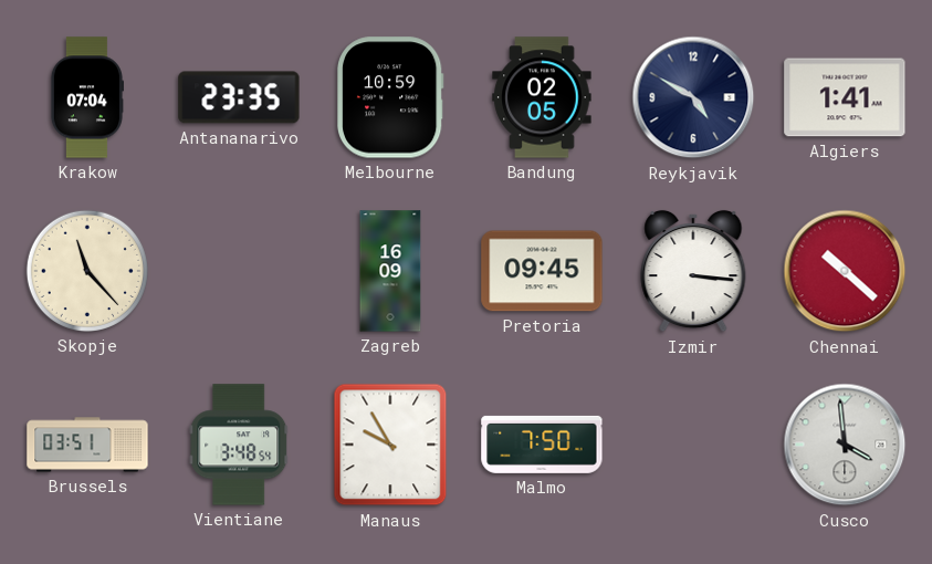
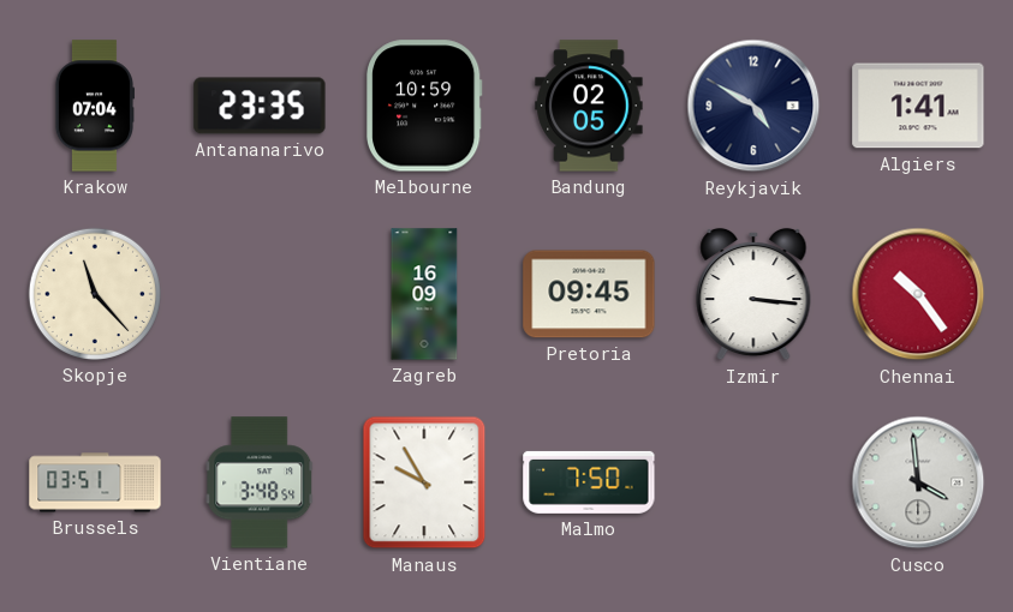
Chennai: 10:22 -> 10:24
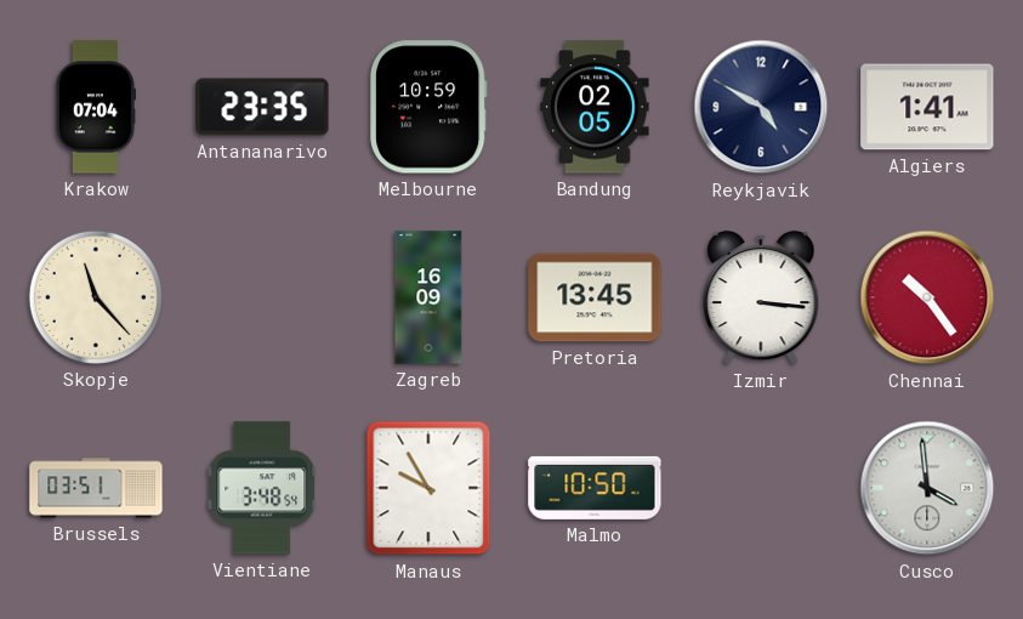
Pretoria: 09:45 -> 13:45
Malmo: 7:50 -> 10:50
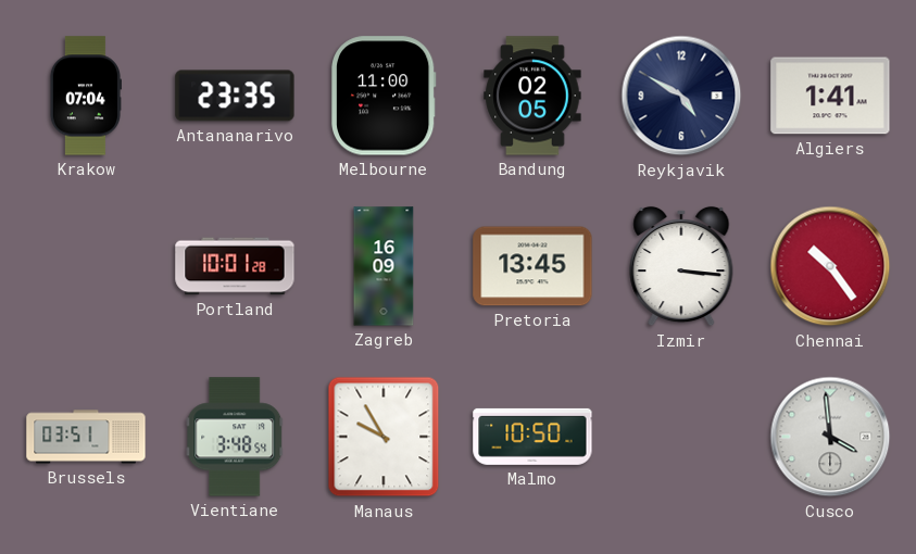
Melbourne: 10:59 -> 11:00
Skopje: 11:23 -> none
Portland: none -> 10:01
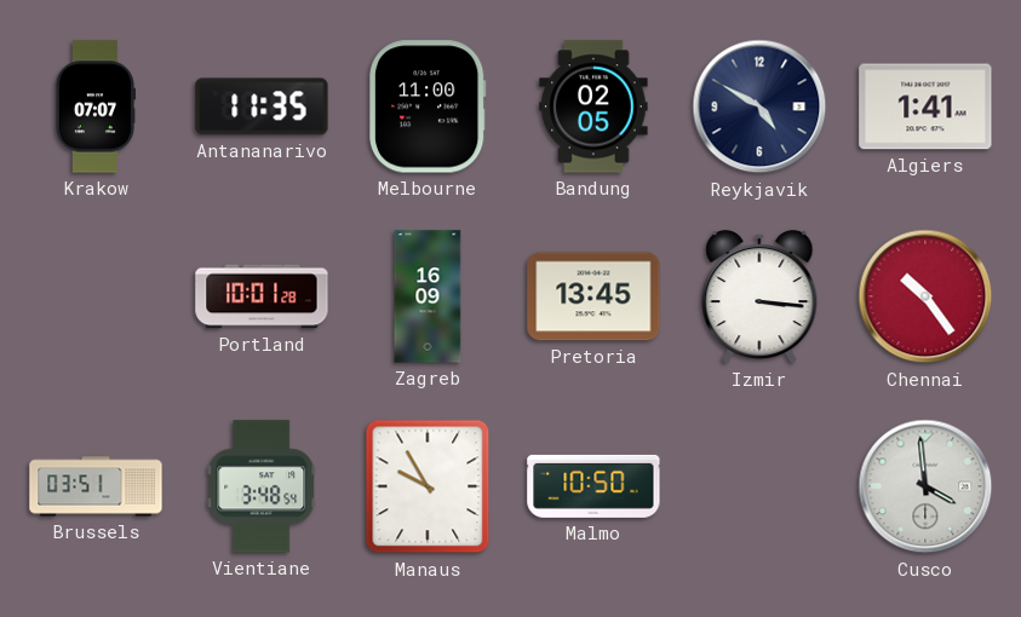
Krakow: 07:04 -> 07:07
Antananarivo: 23:35 -> 11:35
